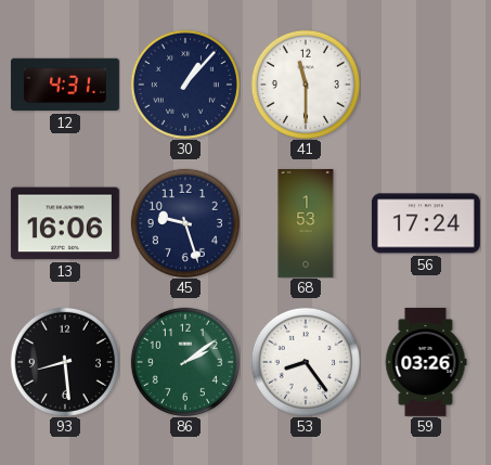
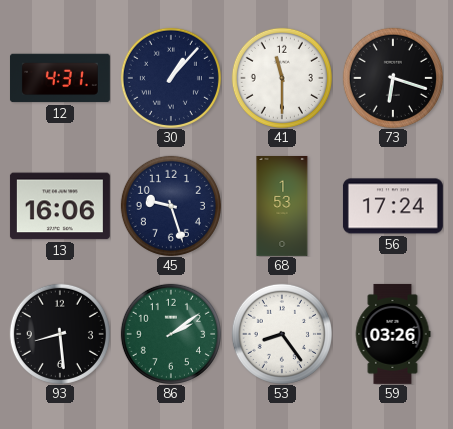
73: none -> 6:18
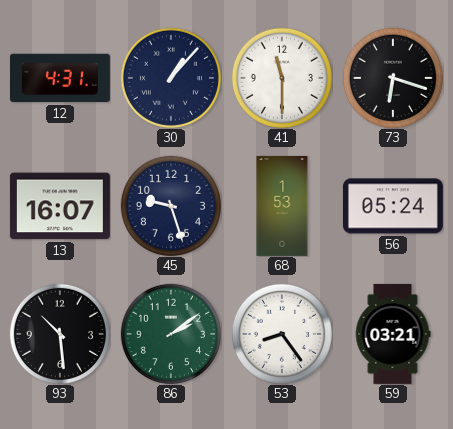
13: 16:06 -> 16:07
56: 17:24 -> 05:24
93: 8:29 -> 10:29
59: 03:26 -> 03:21
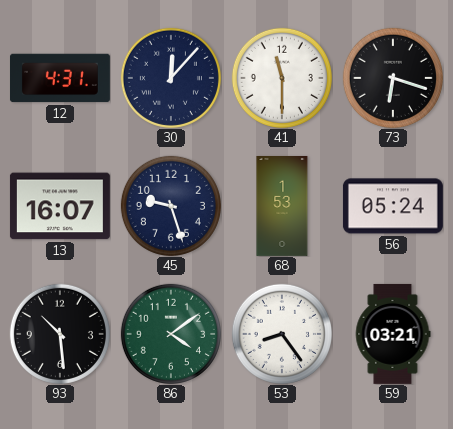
30: 1:07 -> 12:07
86: 2:09 -> 4:09
